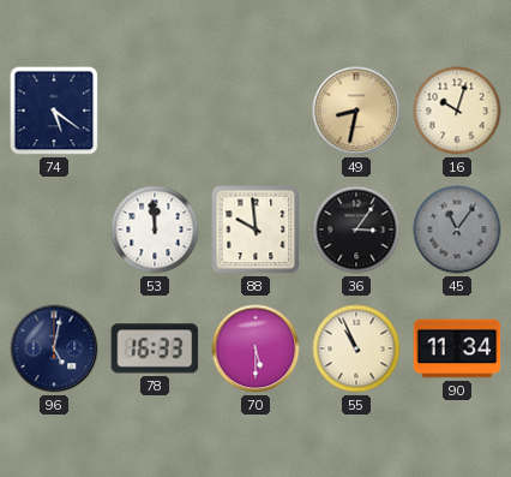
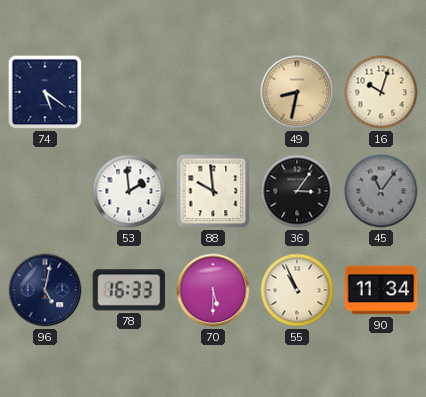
53: 11:59 -> 1:59
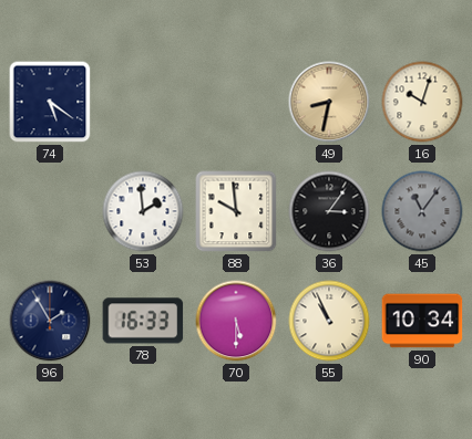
96: 5:02 -> 1:55
90: 11:34 -> 10:34
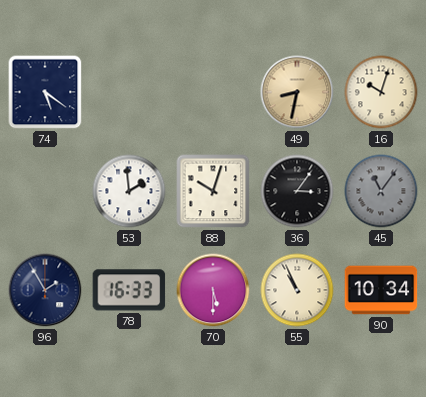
88: 9:59 -> 10:03
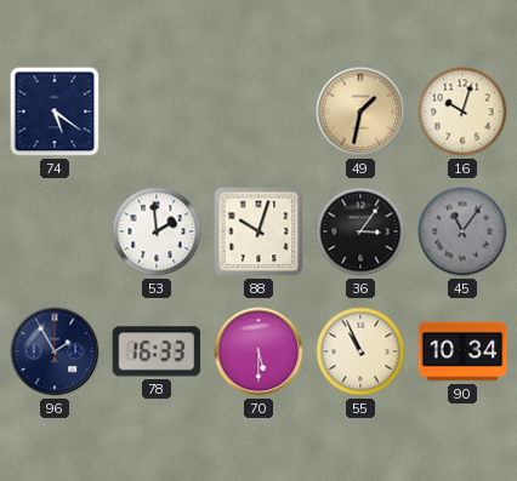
49: 8:32 -> 1:32
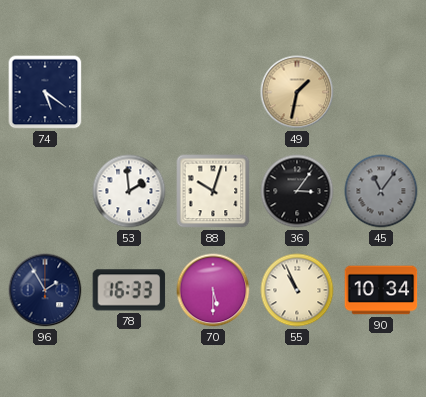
16: 10:03 -> none
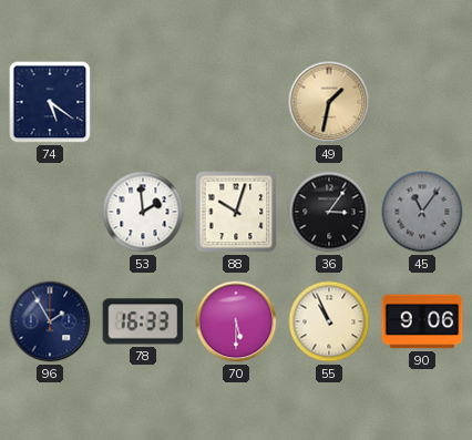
90: 10:34 -> 9:06
